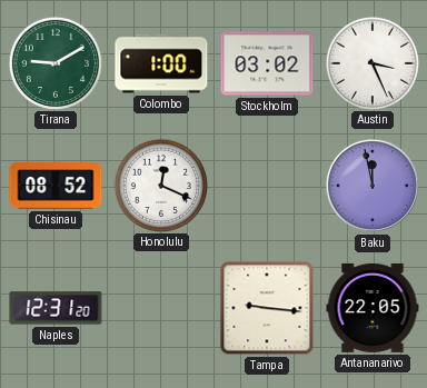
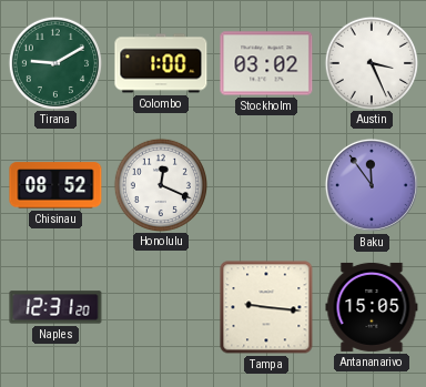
Baku: 11:58 -> 11:54
Antananarivo: 22:05 -> 15:05
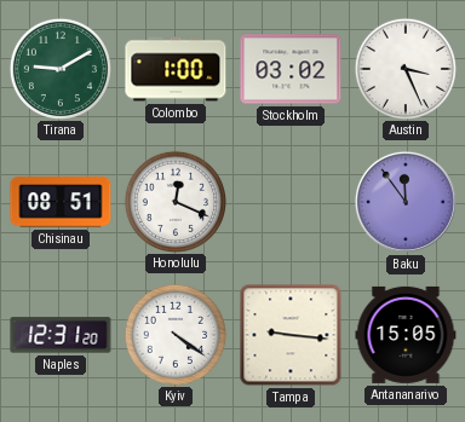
Chisinau: 08:52 -> 08:51
Kyiv: none -> 4:21
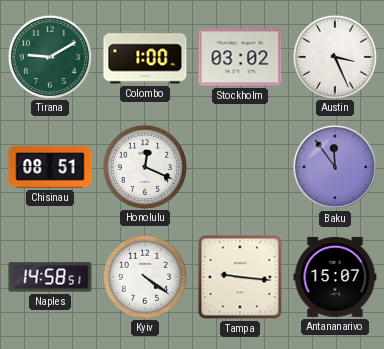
Naples: 12:31 -> 14:58
Antananarivo: 15:05 -> 15:07
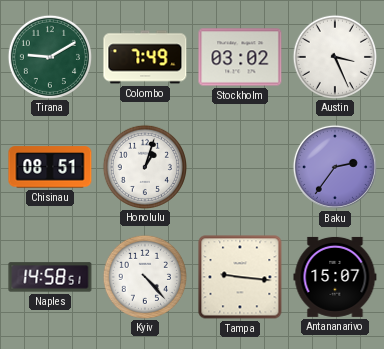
Colombo: 1:00 -> 7:49
Honolulu: 12:19 -> 1:03
Baku: 11:54 -> 2:36
Kyiv: 4:21 -> 4:23
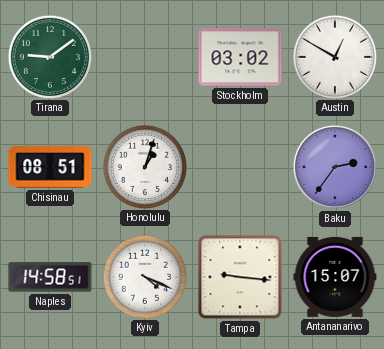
Tirana: 9:10 -> 9:09
Colombo: 7:49 -> none
Austin: 3:26 -> 12:50
Kyiv: 4:23 -> 4:19
